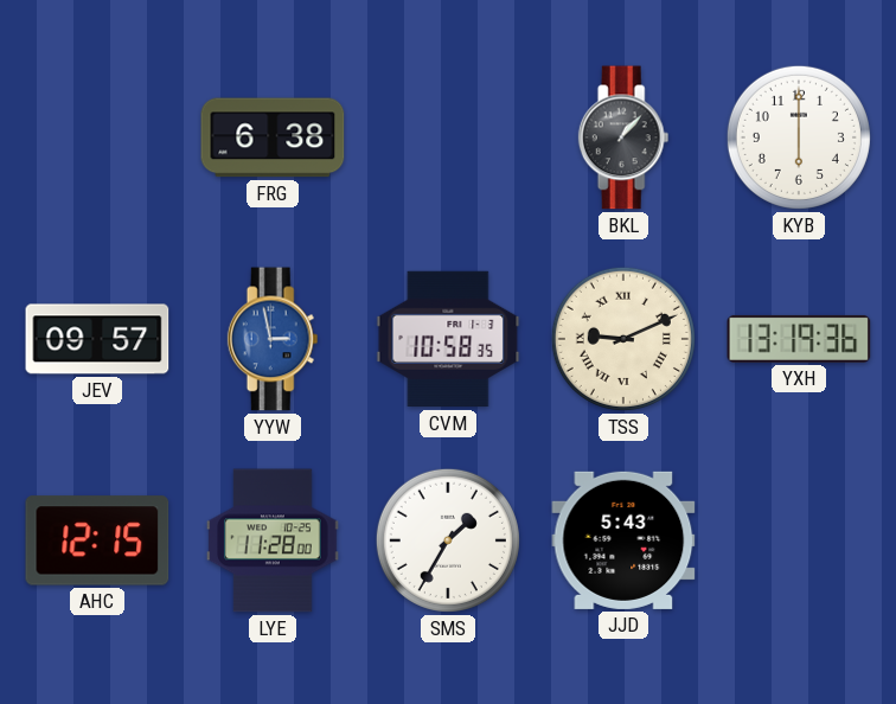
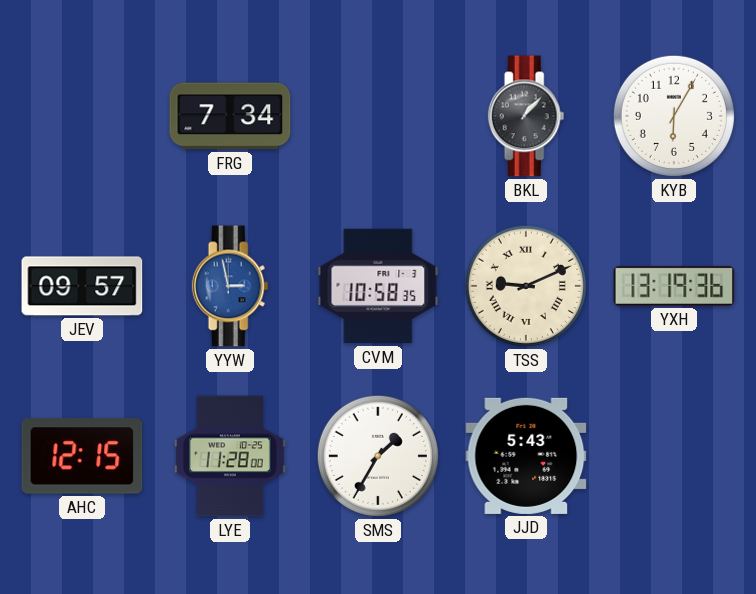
FRG: 6:38 -> 7:34
KYB: 6:00 -> 6:05
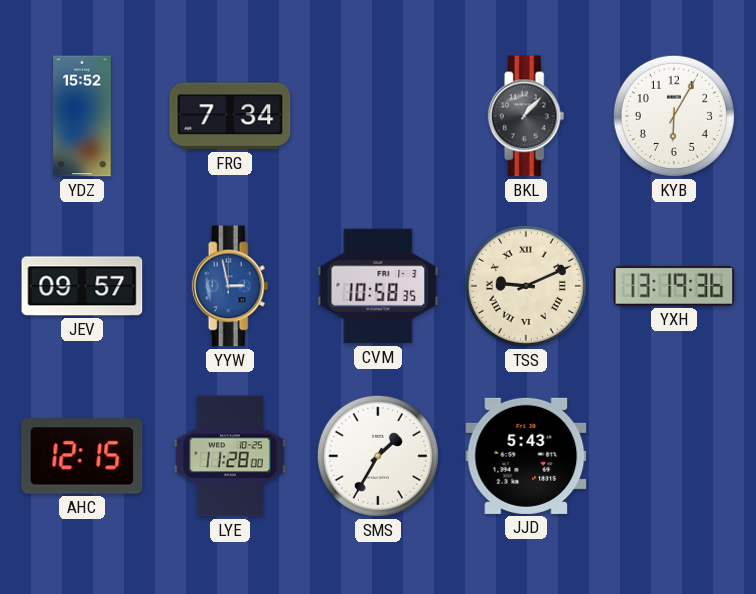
YDZ: none -> 15:52
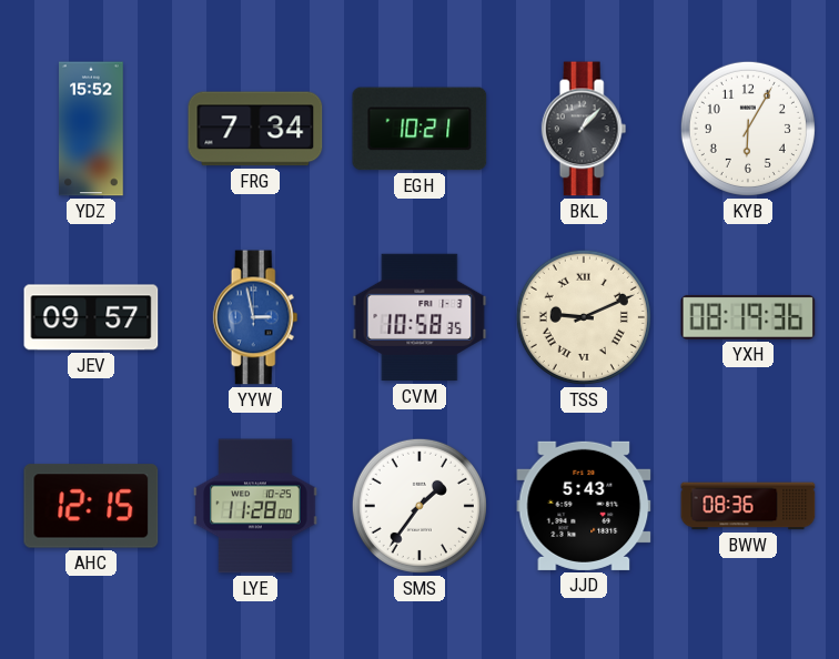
EGH: none -> 10:21
YXH: 13:19 -> 08:19
SMS: 1:35 -> 1:36
BWW: none -> 08:36
